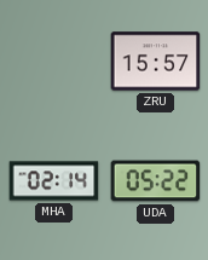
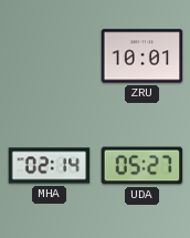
ZRU: 15:57 -> 10:01
UDA: 05:22 -> 05:27
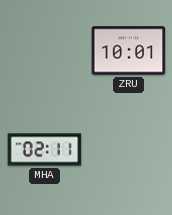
MHA: 02:14 -> 02:11
UDA: 05:27 -> none
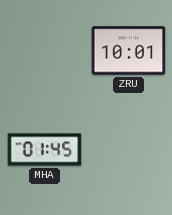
MHA: 02:11 -> 01:45
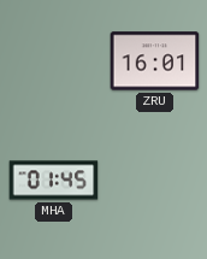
ZRU: 10:01 -> 16:01
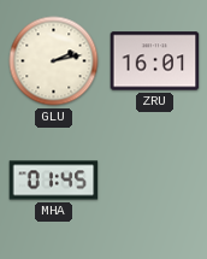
GLU: none -> 2:13
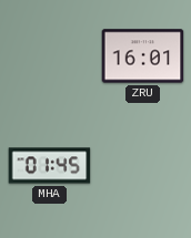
GLU: 2:13 -> none
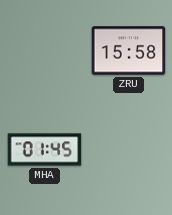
ZRU: 16:01 -> 15:58
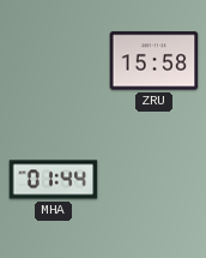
MHA: 01:45 -> 01:44
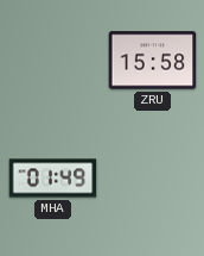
MHA: 01:44 -> 01:49
